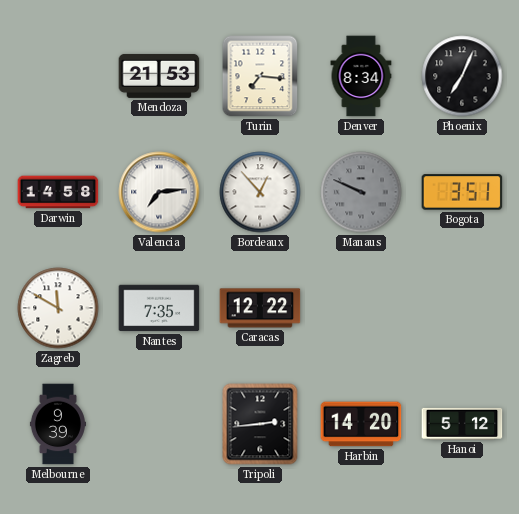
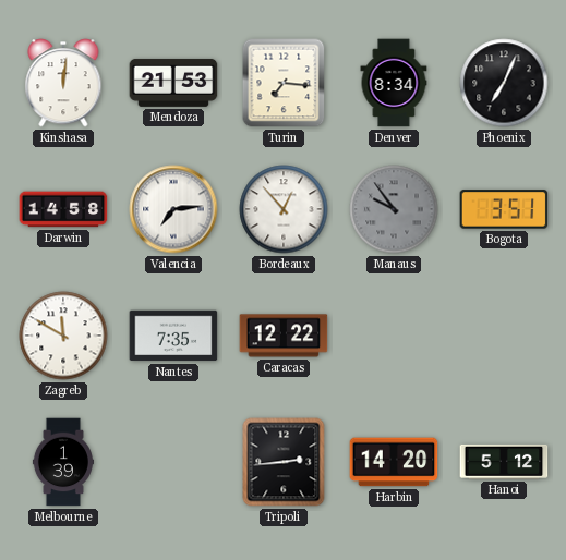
Kinshasa: none -> 12:01
Manaus: 9:49 -> 9:54
Melbourne: 9:39 -> 1:39
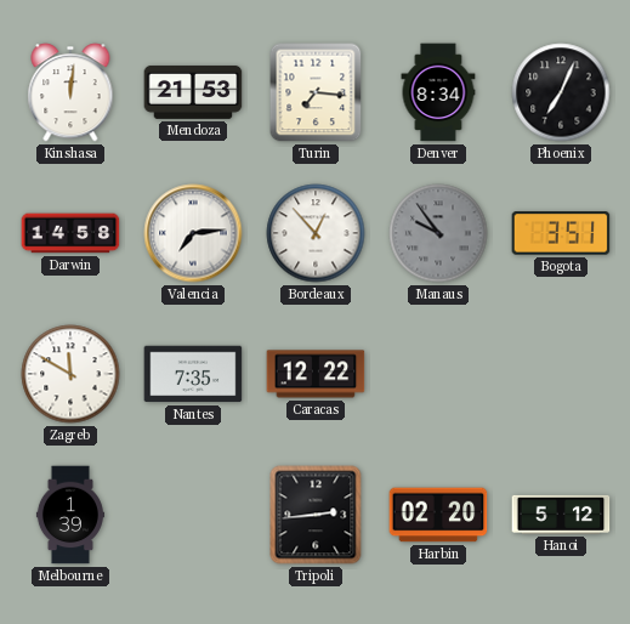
Harbin: 14:20 -> 02:20
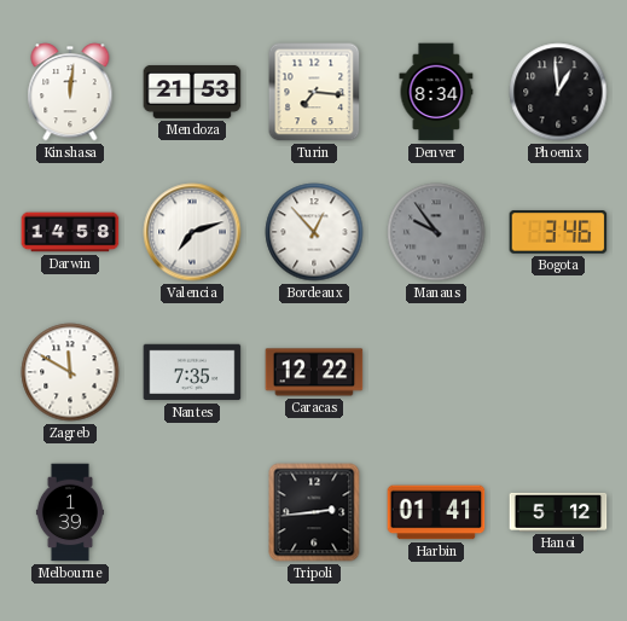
Phoenix: 7:04 -> 12:59
Valencia: 7:14 -> 7:12
Bogota: 3:51 -> 3:46
Harbin: 02:20 -> 01:41
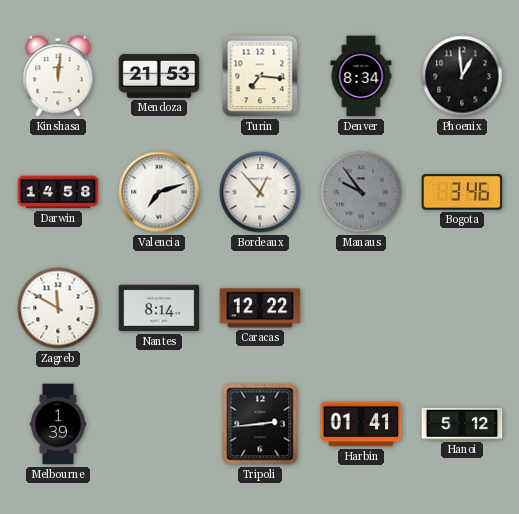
Nantes: 7:35 -> 8:14
